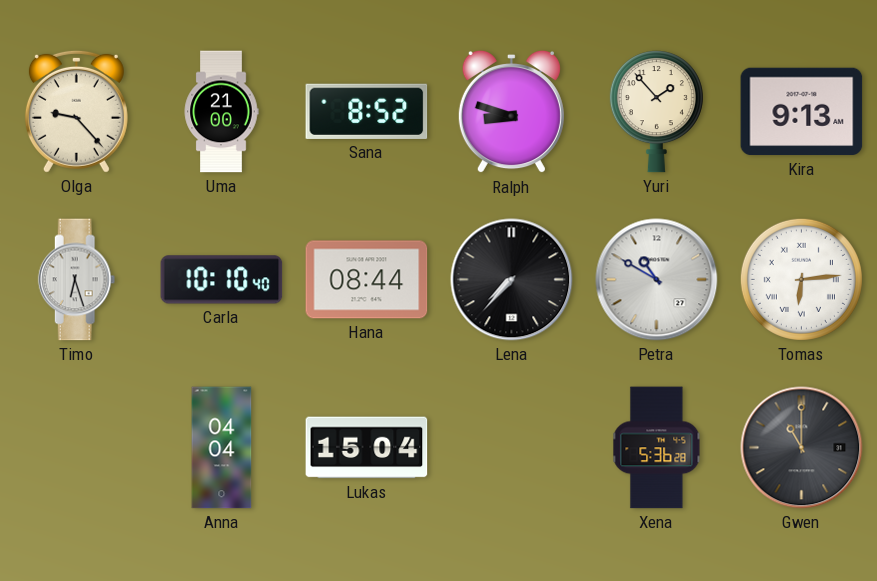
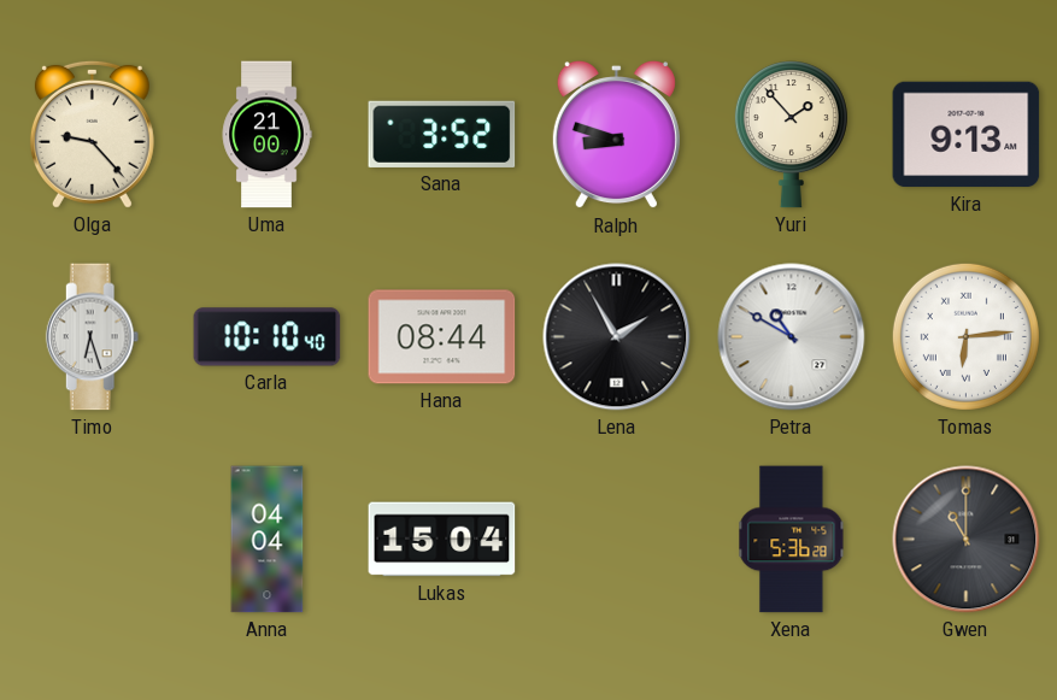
Sana: 8:52 -> 3:52
Lena: 7:37 -> 1:55
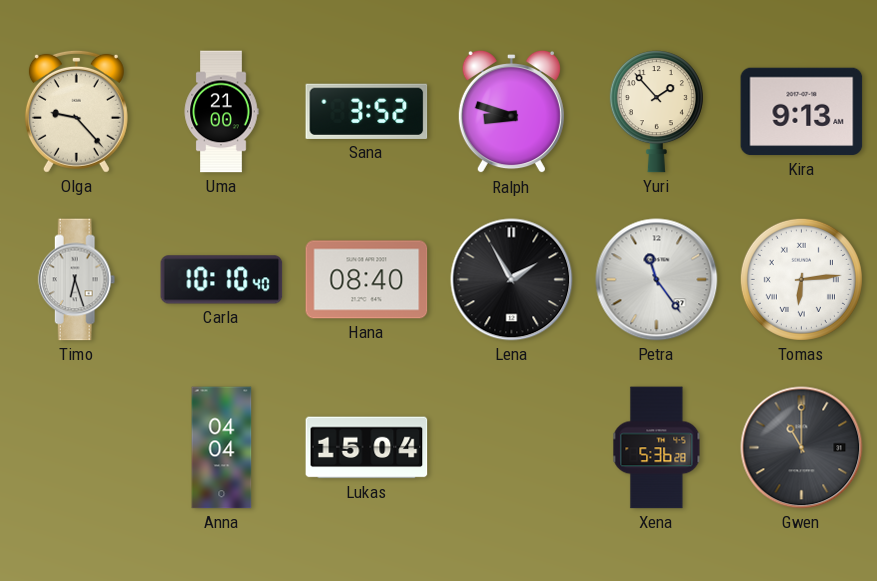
Hana: 08:44 -> 08:40
Petra: 10:50 -> 11:24
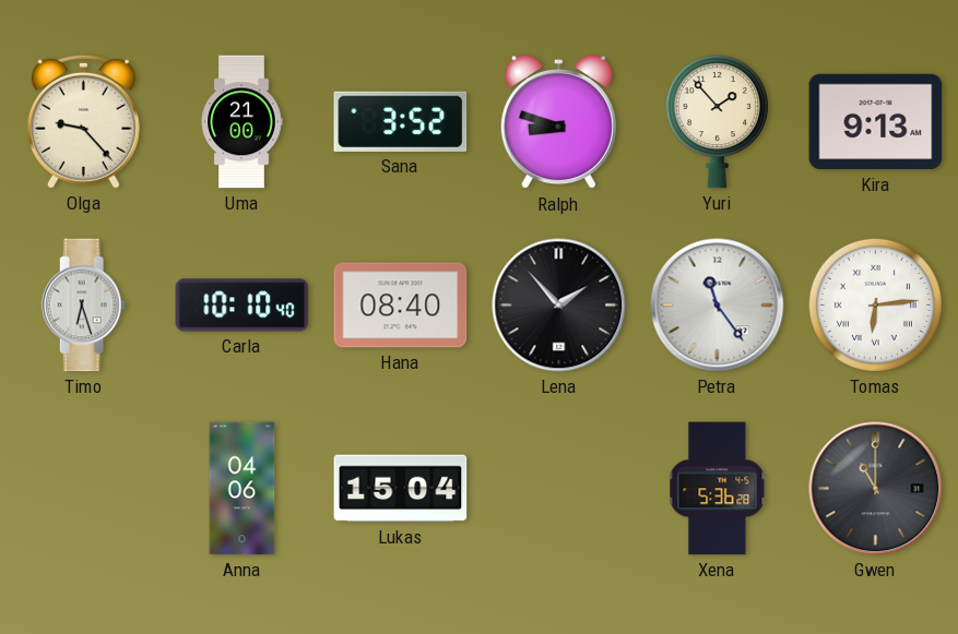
Lena: 1:55 -> 1:53
Anna: 04:04 -> 04:06
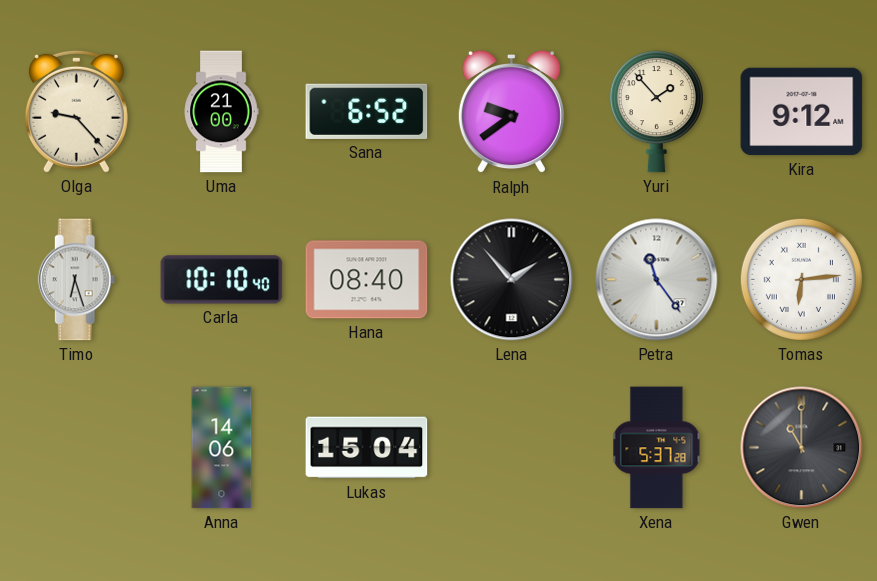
Sana: 3:52 -> 6:52
Ralph: 8:48 -> 9:39
Kira: 9:13 -> 9:12
Anna: 04:06 -> 14:06
Xena: 5:36 -> 5:37
